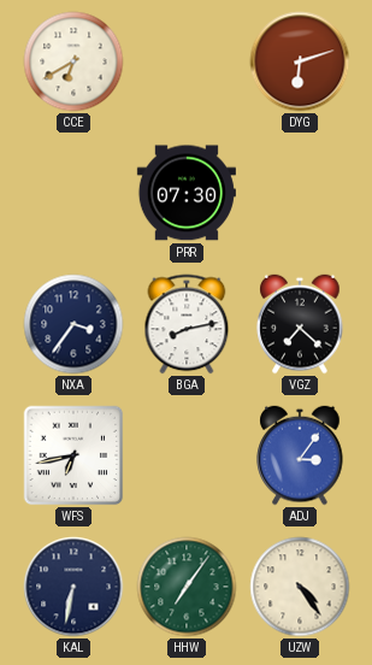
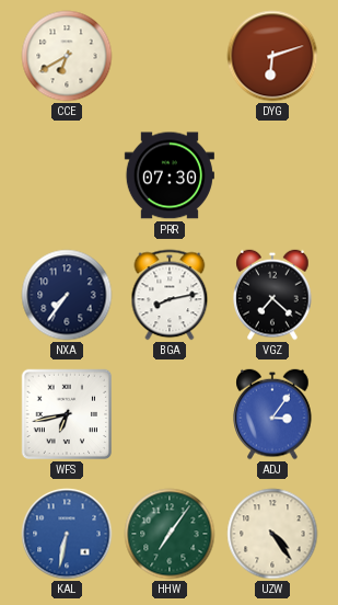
NXA: 3:36 -> 7:36
KAL dial: navy -> blue
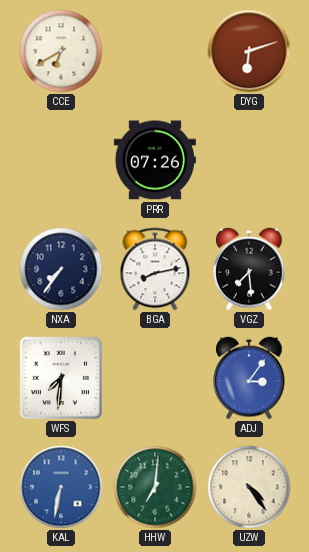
PRR: 07:30 -> 07:26
VGZ: 7:22 -> 7:29
WFS: 6:43 -> 7:31
HHW: 7:06 -> 7:01
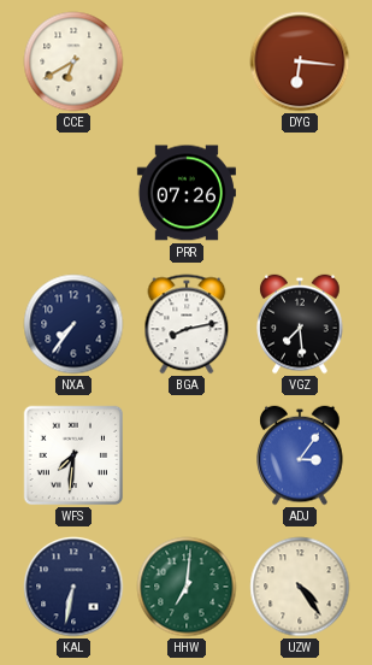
DYG: 6:12 -> 6:16
KAL dial: blue -> navy
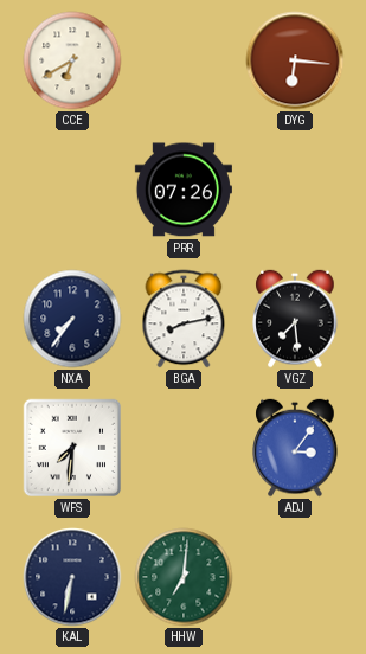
UZW: 4:24 -> none
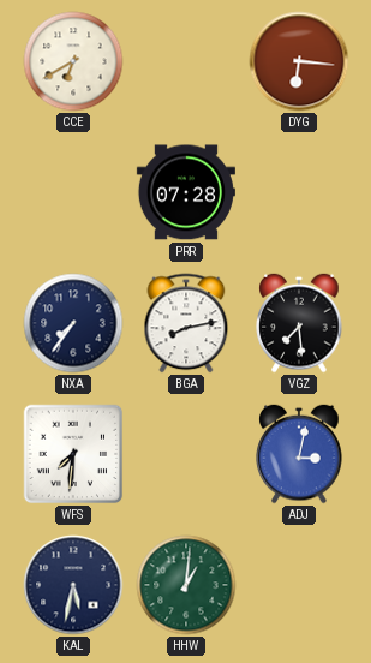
PRR: 07:26 -> 07:28
ADJ: 3:06 -> 3:02
KAL: 6:32 -> 5:32
HHW: 7:01 -> 1:01
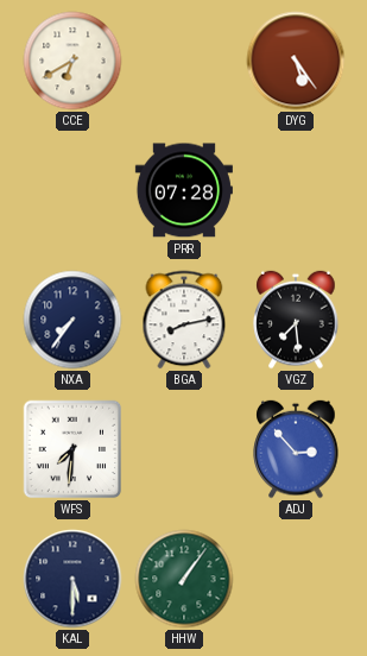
DYG: 6:16 -> 5:24
ADJ: 3:02 -> 2:53
KAL: 5:32 -> 5:30
HHW: 1:01 -> 1:06
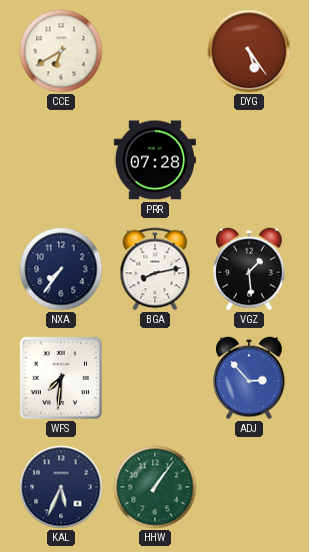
VGZ: 7:29 -> 1:29
KAL: 5:30 -> 5:34
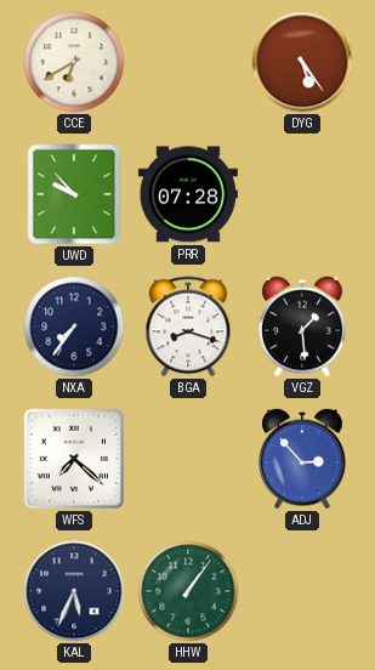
UWD: none -> 9:53
BGA: 8:13 -> 8:18
WFS: 7:31 -> 7:22
